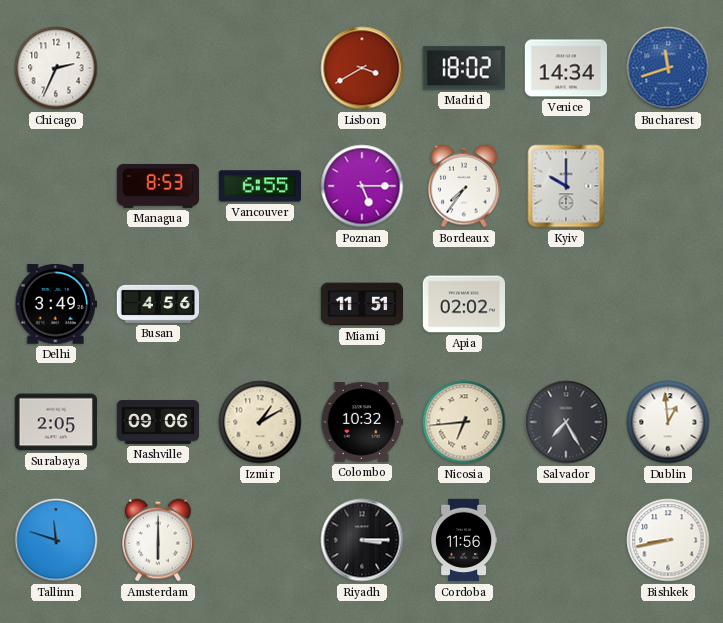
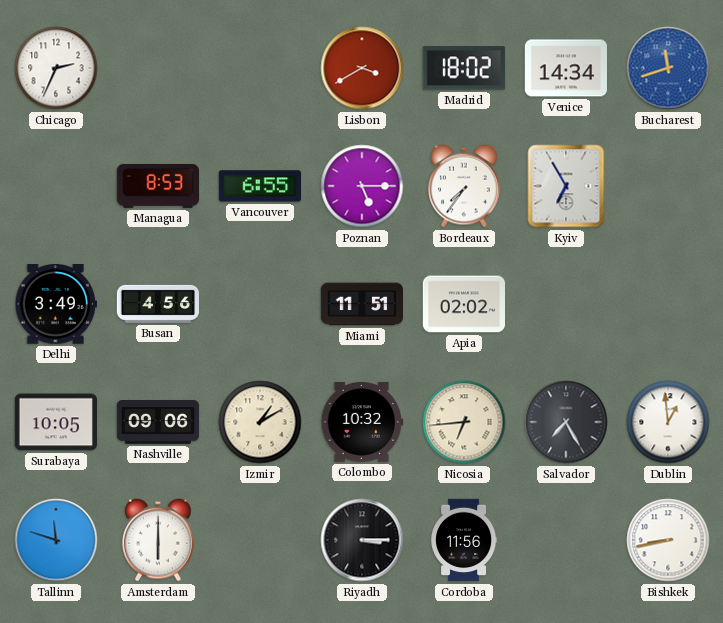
Kyiv: 10:00 -> 6:55
Surabaya: 2:05 -> 10:05
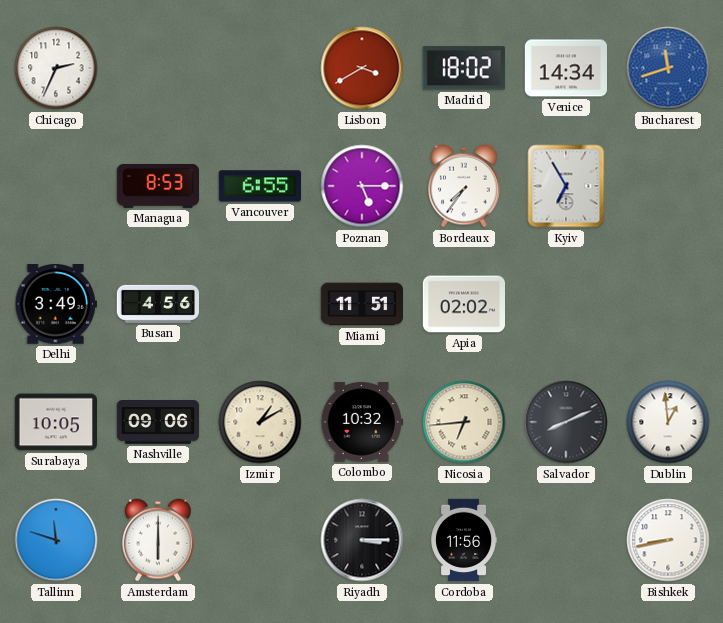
Salvador: 7:25 -> 8:11
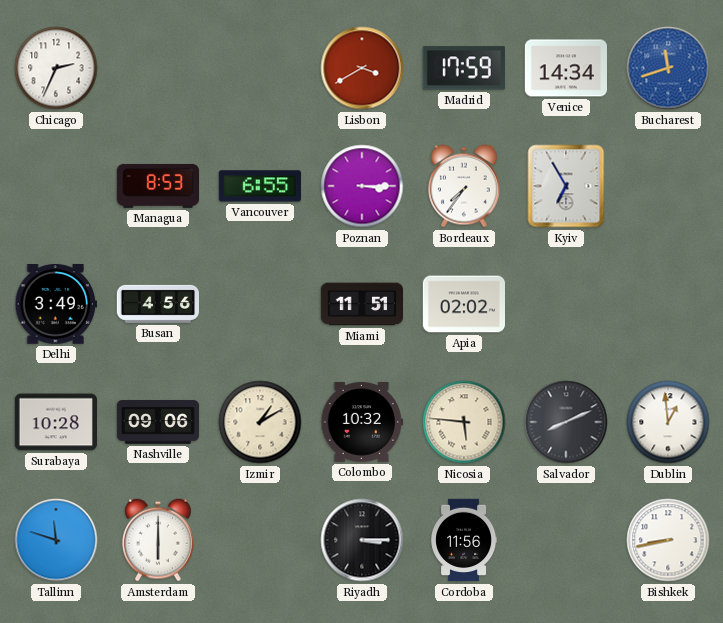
Madrid: 18:02 -> 17:59
Poznan: 5:15 -> 3:15
Surabaya: 10:05 -> 10:28
Nicosia: 6:44 -> 5:46
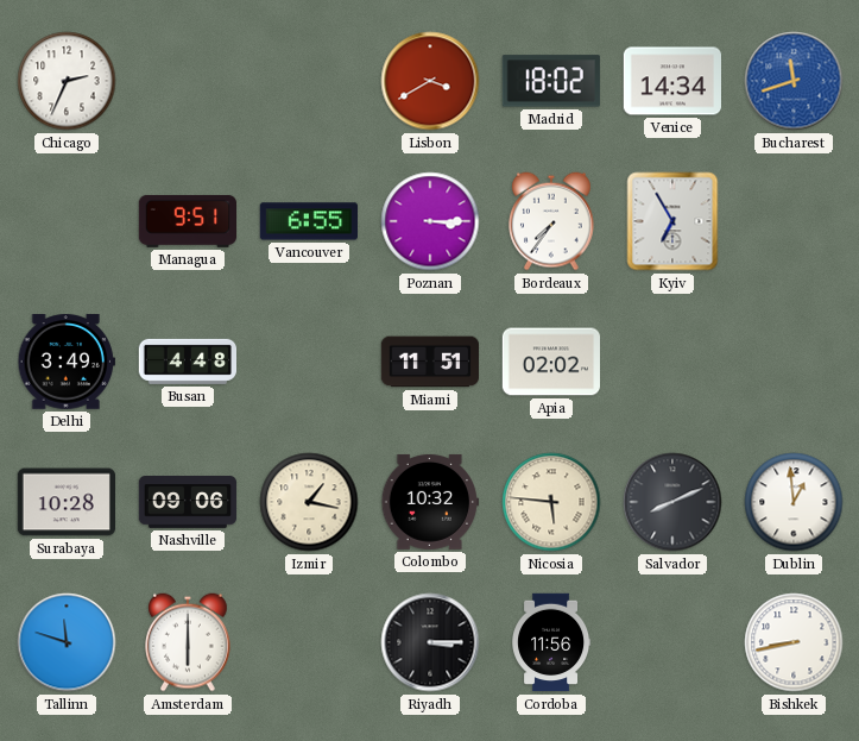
Madrid: 17:59 -> 18:02
Managua: 8:53 -> 9:51
Busan: 4:56 -> 4:48
Izmir: 1:10 -> 1:17
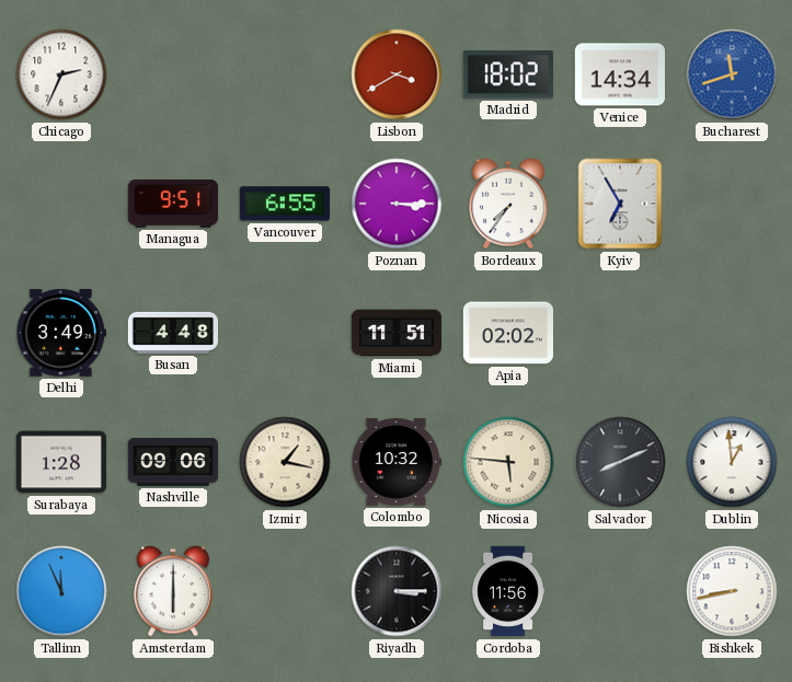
Surabaya: 10:28 -> 1:28
Tallinn: 11:48 -> 11:56
